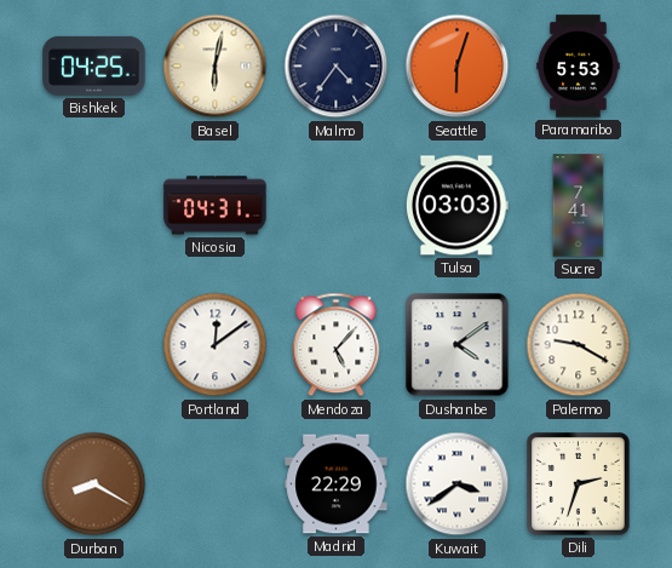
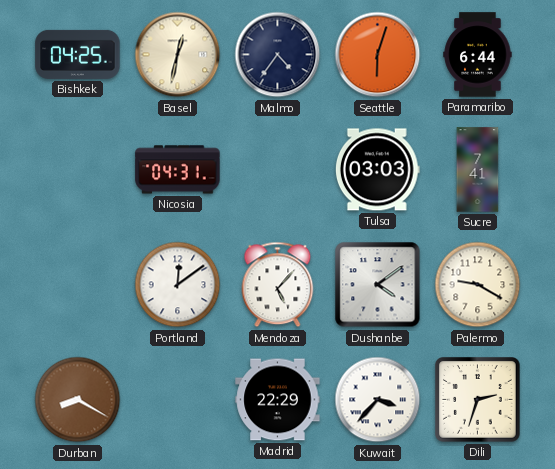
Basel: 6:02 -> 12:32
Paramaribo: 5:53 -> 6:44
Kuwait: 3:39 -> 3:37
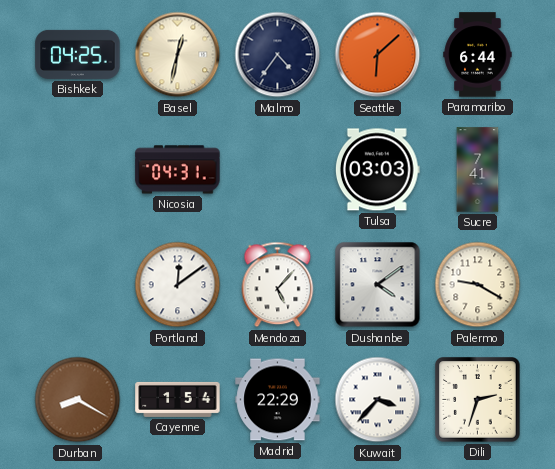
Seattle: 6:03 -> 6:08
Cayenne: none -> 1:54
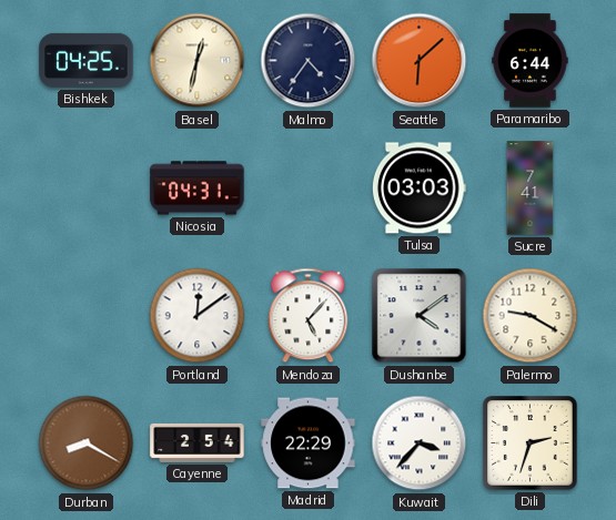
Cayenne: 1:54 -> 2:54
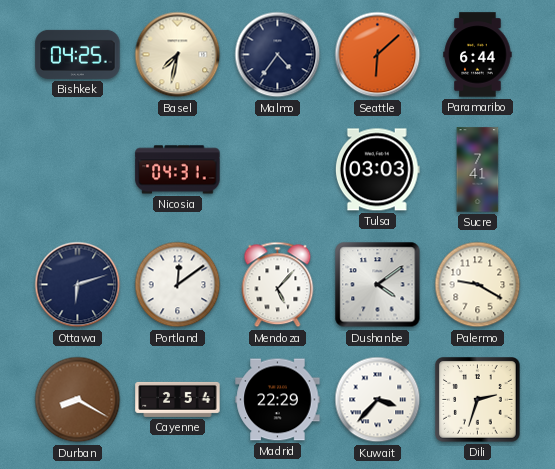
Basel: 12:32 -> 7:32
Ottawa: none -> 6:12
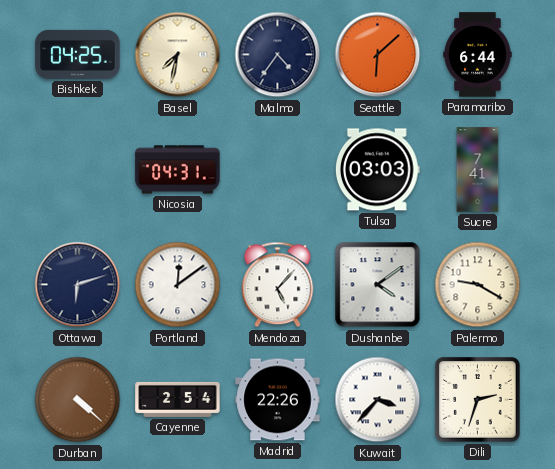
Durban: 8:20 -> 4:22
Madrid: 22:29 -> 22:26
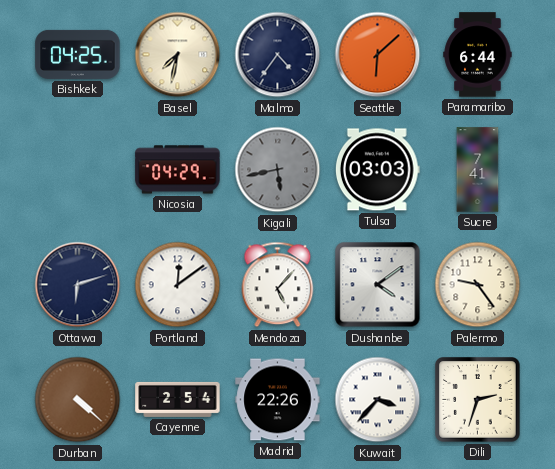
Nicosia: 04:31 -> 04:29
Kigali: none -> 5:43
Palermo: 9:20 -> 9:24
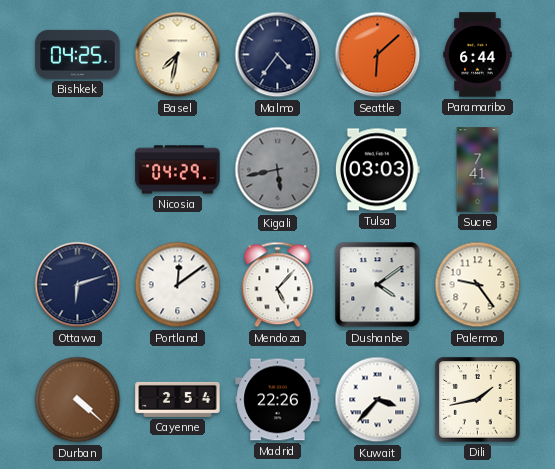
Dili: 2:33 -> 1:43
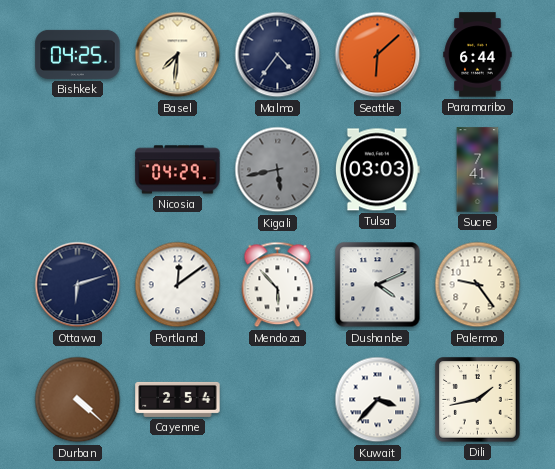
Basel: 7:32 -> 7:31
Mendoza: 5:07 -> 5:53
Dushanbe: 4:09 -> 4:11
Madrid: 22:26 -> none
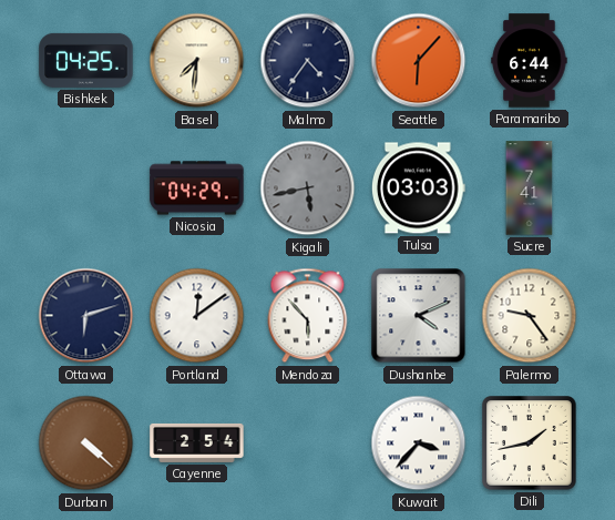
Seattle: 6:08 -> 6:07
